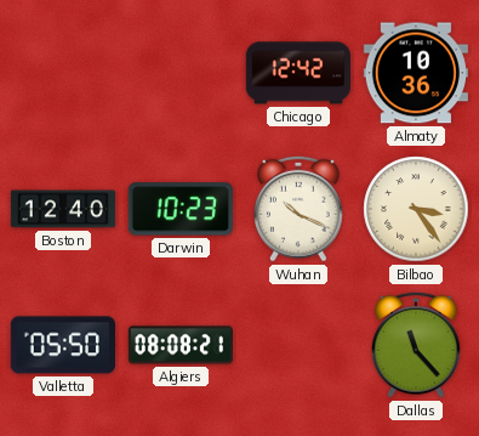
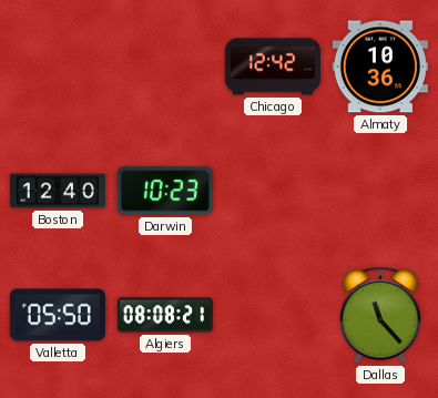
Wuhan: 10:19 -> none
Bilbao: 3:24 -> none
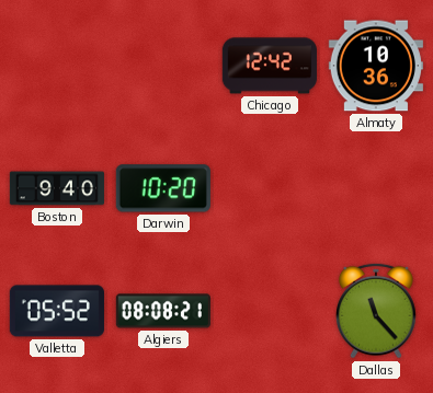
Boston: 12:40 -> 9:40
Darwin: 10:23 -> 10:20
Valletta: 05:50 -> 05:52
